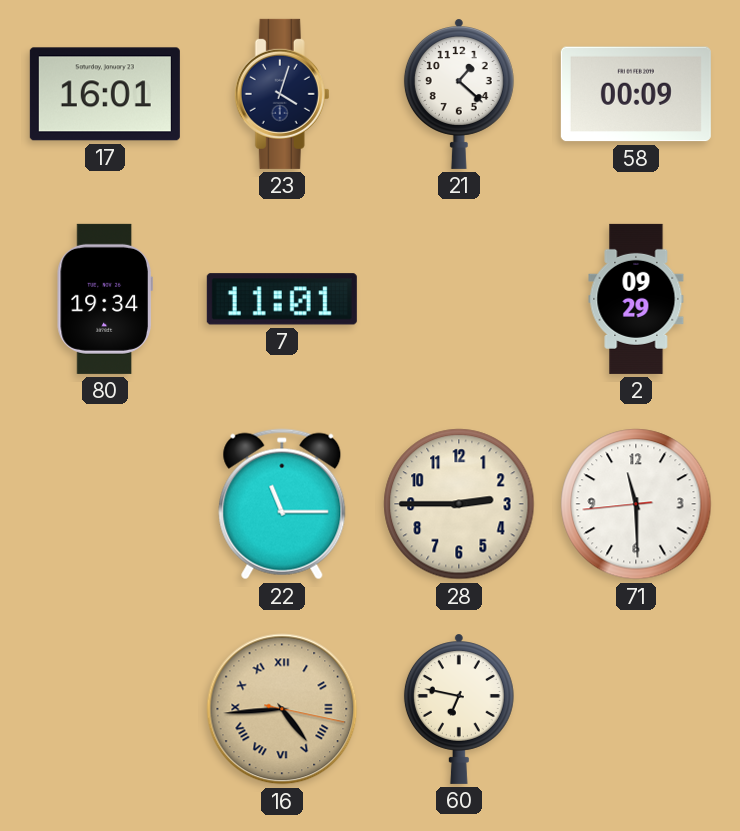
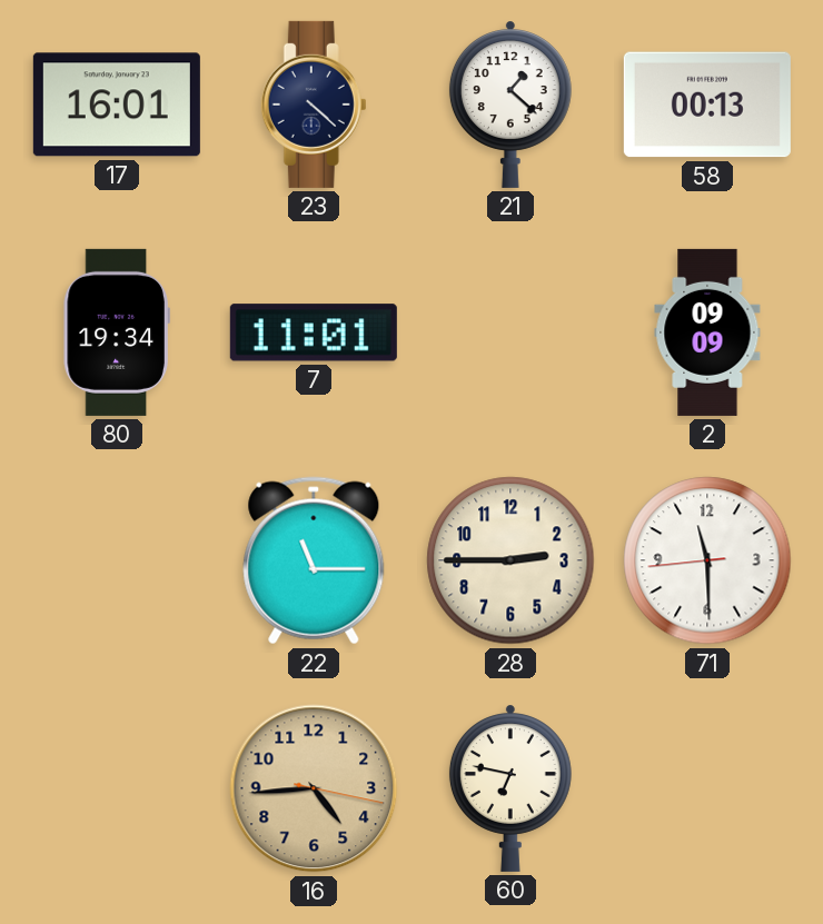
23: 4:03 -> 4:22
58: 00:09 -> 00:13
2: 09:29 -> 09:09
16 numerals: Roman -> Arabic
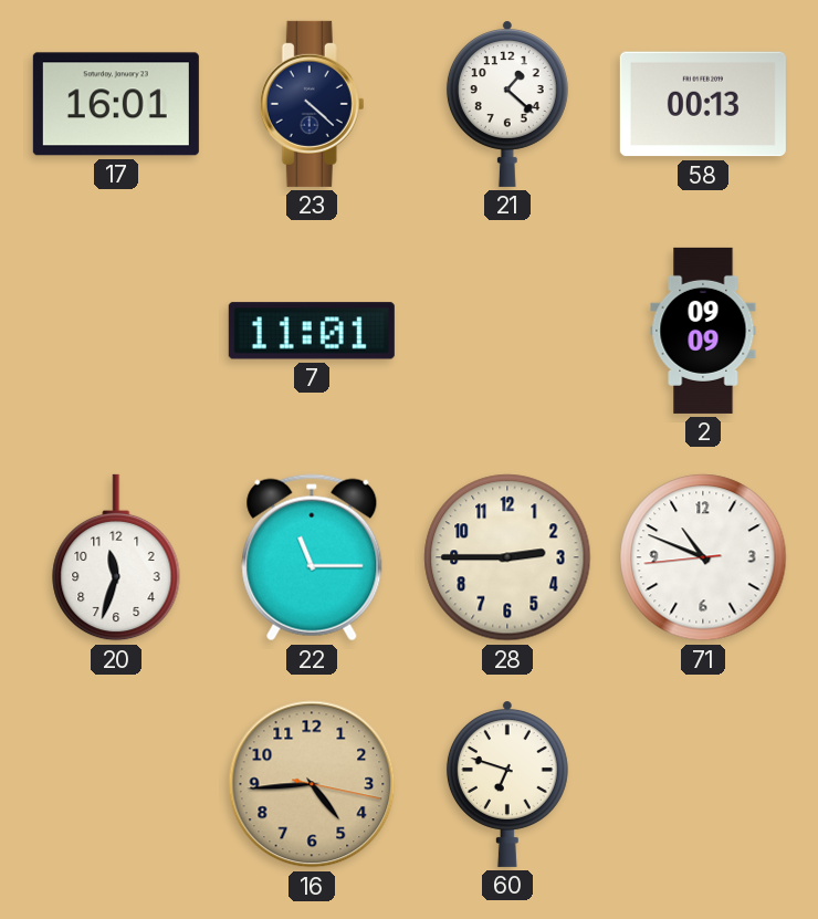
80: 19:34 -> none
20: none -> 11:33
71: 11:29 -> 10:48
60: 6:47 -> 6:48
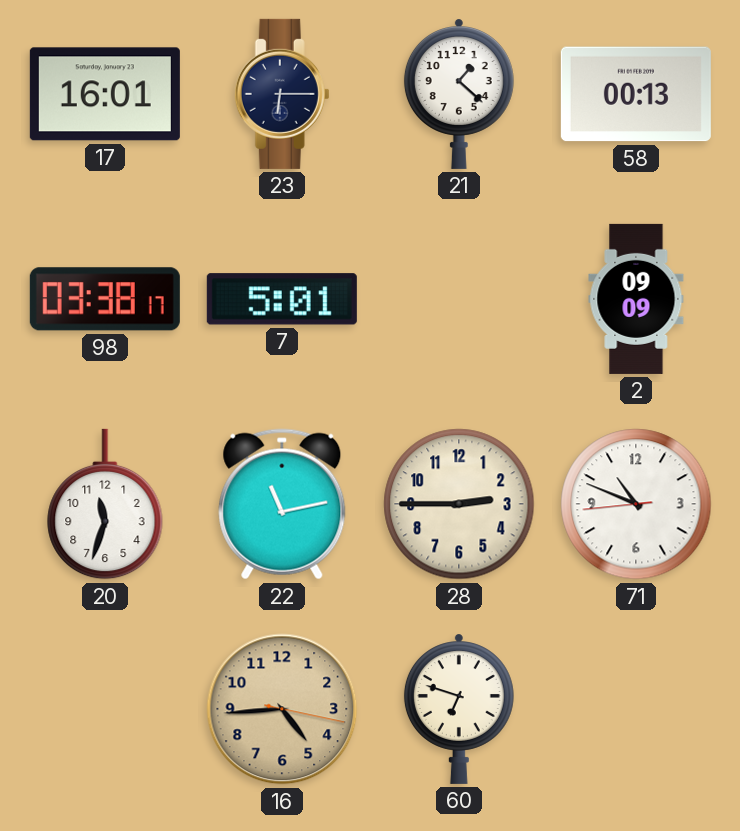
23: 4:22 -> 6:15
98: none -> 03:38
7: 11:01 -> 5:01
22: 11:15 -> 11:13
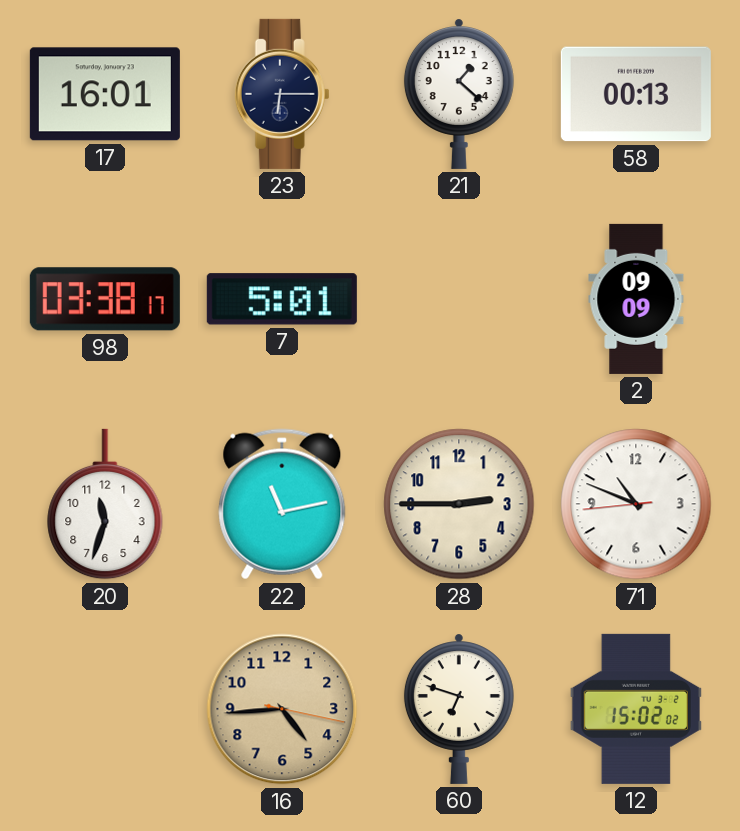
12: none -> 15:02
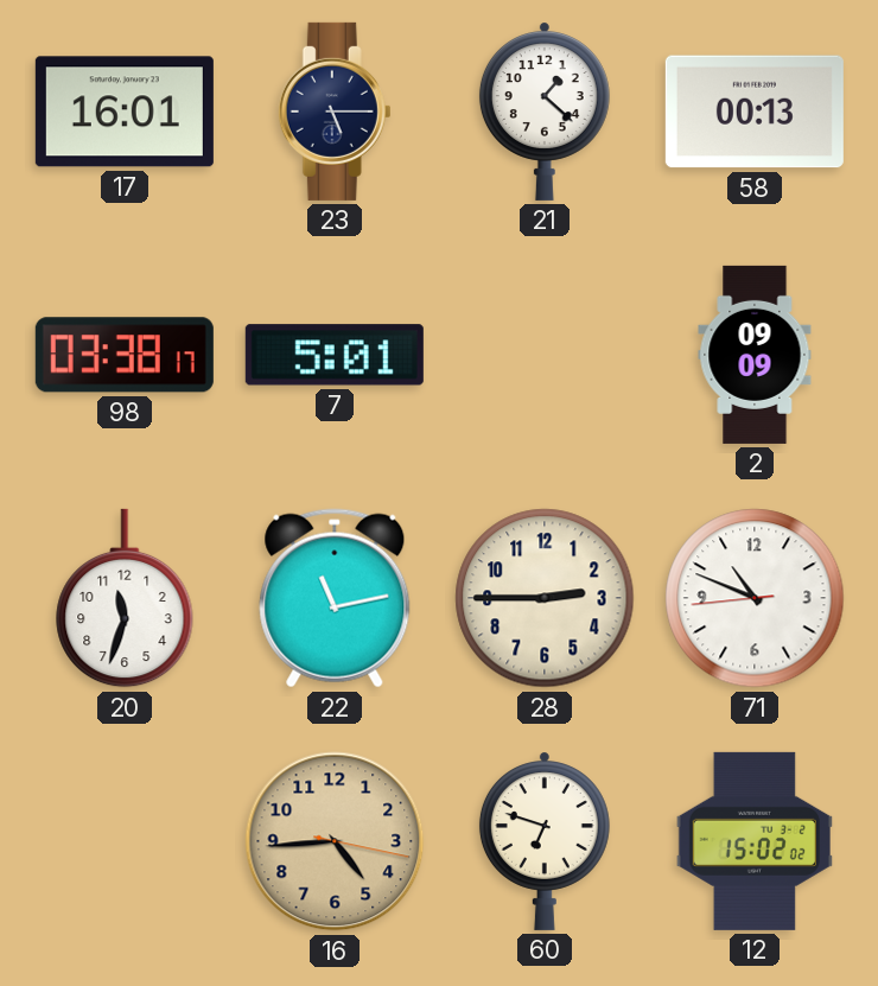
23: 6:15 -> 5:15
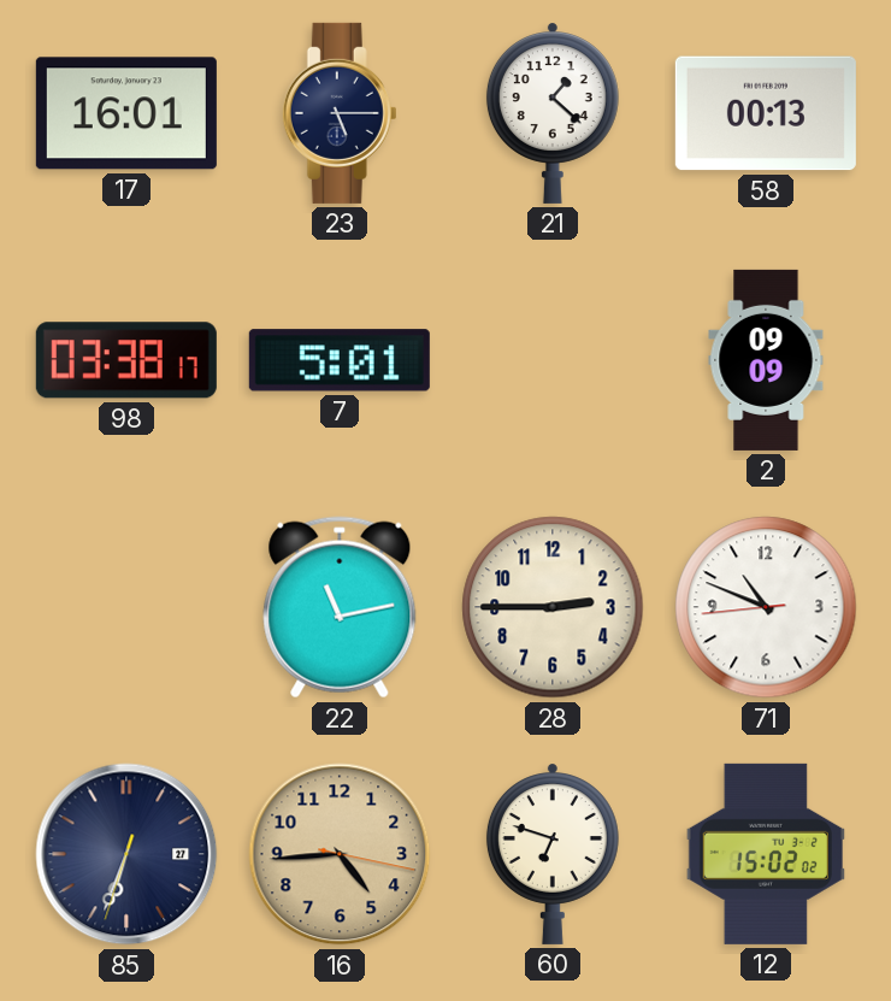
20: 11:33 -> none
85: none -> 6:33
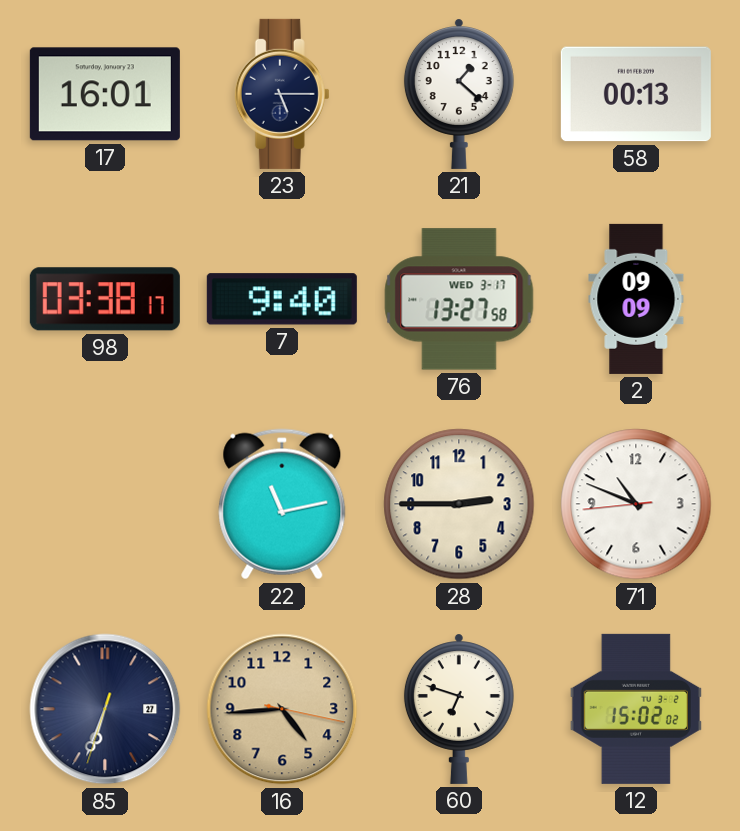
7: 5:01 -> 9:40
76: none -> 13:27
